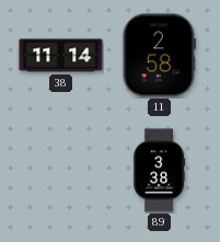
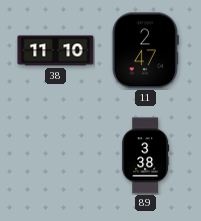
38: 11:14 -> 11:10
11: 2:58 -> 2:47
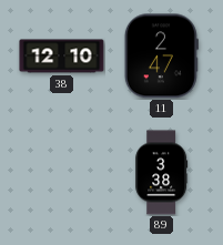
38: 11:10 -> 12:10
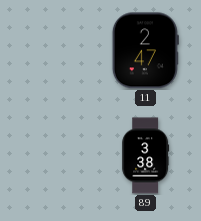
38: 12:10 -> none
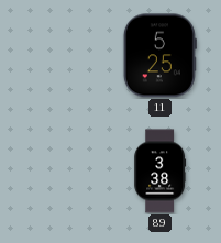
11: 2:47 -> 5:25
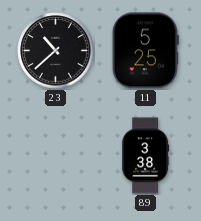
23: none -> 10:38
